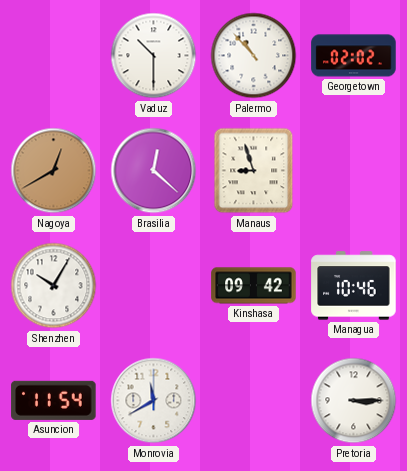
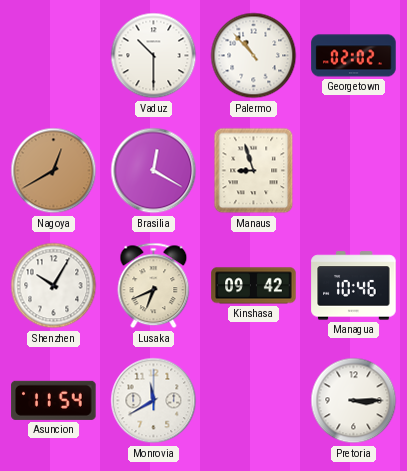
Brasilia: 12:22 -> 12:20
Lusaka: none -> 6:41
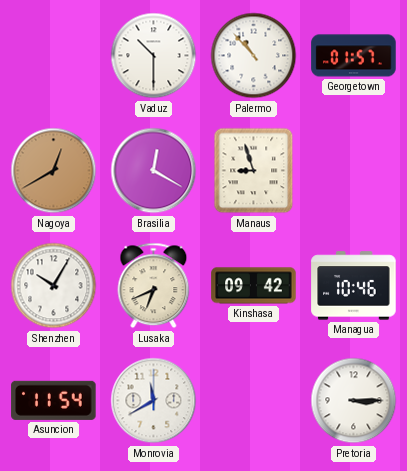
Georgetown: 02:02 -> 01:57
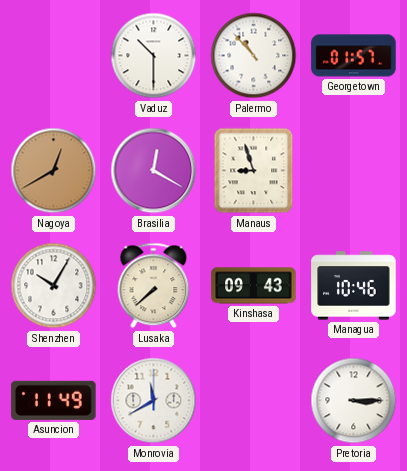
Lusaka: 6:41 -> 7:38
Kinshasa: 09:42 -> 09:43
Asuncion: 11:54 -> 11:49
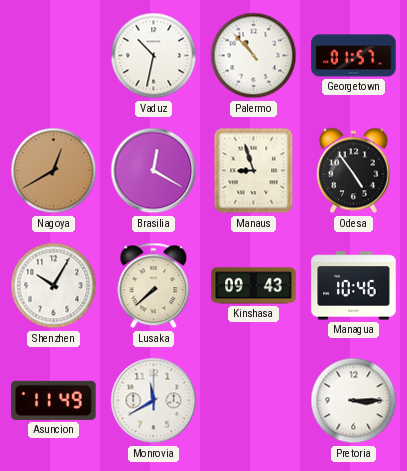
Vaduz: 10:30 -> 10:32
Odesa: none -> 4:54
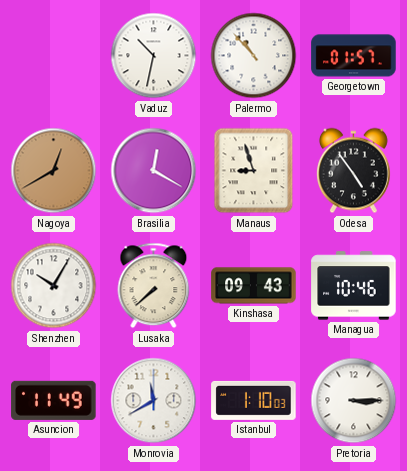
Istanbul: none -> 1:10
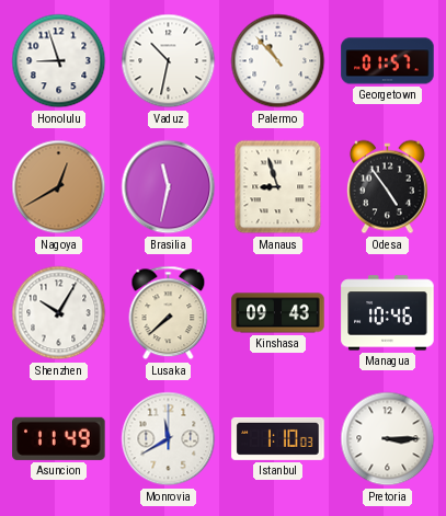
Honolulu: none -> 8:57
Brasilia: 12:20 -> 11:32
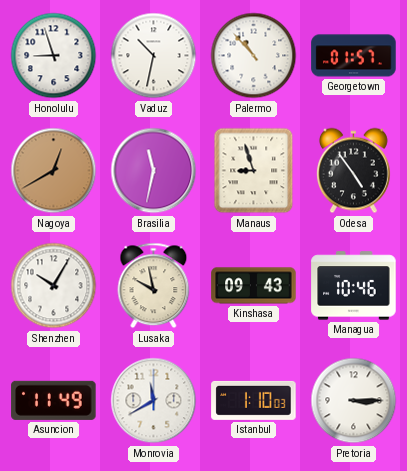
Lusaka: 7:38 -> 9:58
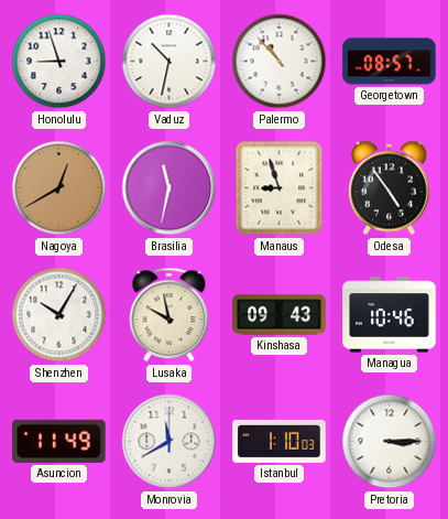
Georgetown: 01:57 -> 08:57
